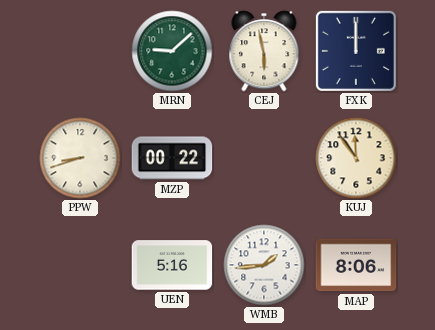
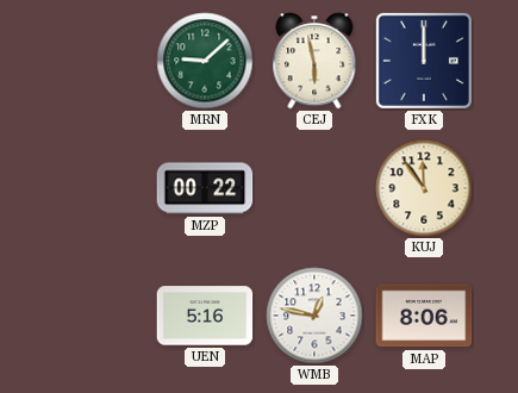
PPW: 8:42 -> none
WMB: 1:44 -> 12:47
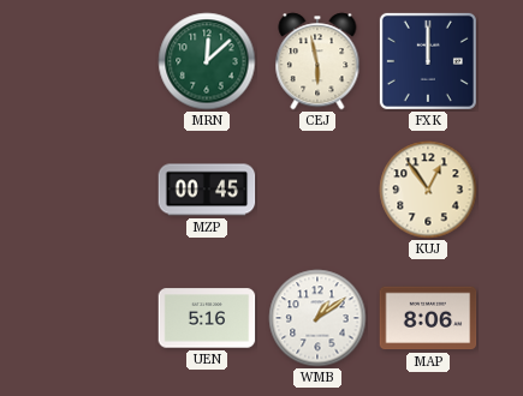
MRN: 9:08 -> 12:08
MZP: 00:22 -> 00:45
KUJ: 11:54 -> 12:54
WMB: 12:47 -> 1:09
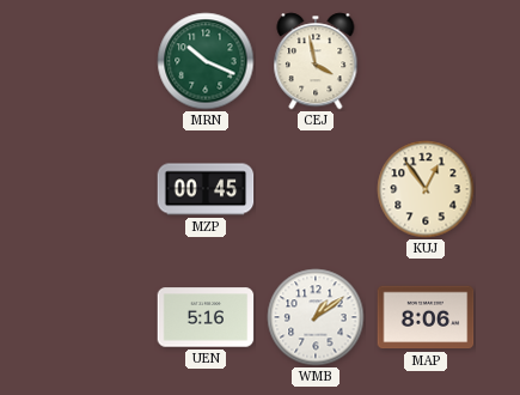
MRN: 12:08 -> 10:19
CEJ: 5:58 -> 3:58
FXK: 12:00 -> none
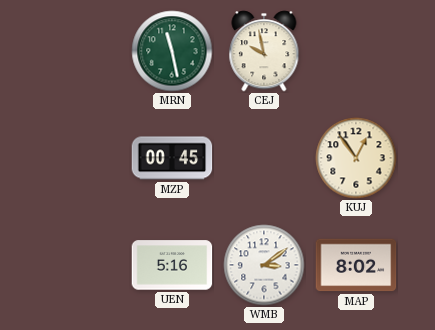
MRN: 10:19 -> 11:28
CEJ: 3:58 -> 9:58
WMB: 1:09 -> 3:09
MAP: 8:06 -> 8:02
